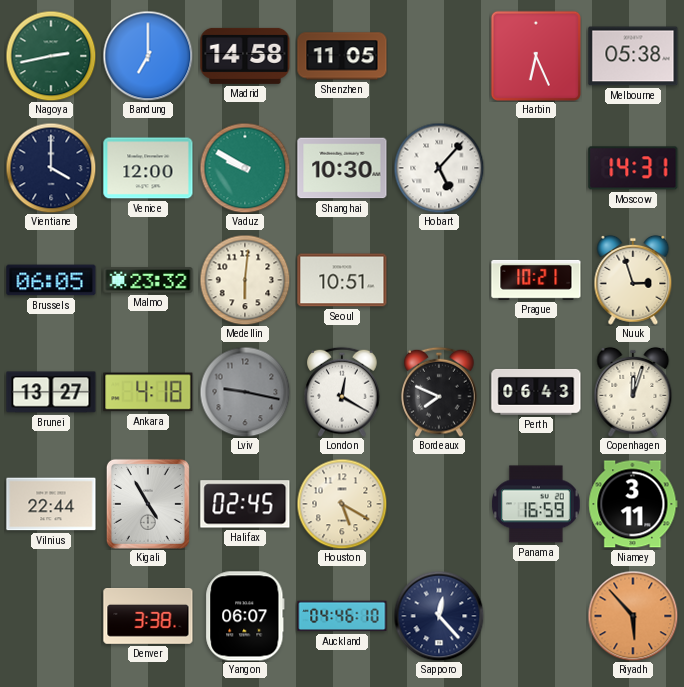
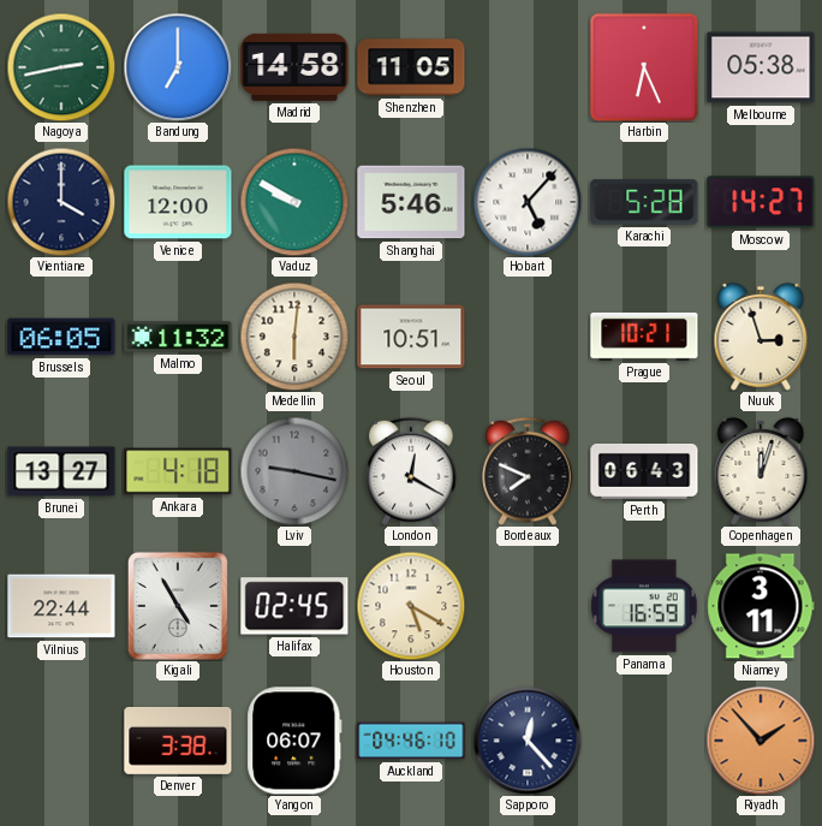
Shanghai: 10:30 -> 5:46
Karachi: none -> 5:28
Moscow: 14:31 -> 14:27
Malmo: 23:32 -> 11:32
Riyadh: 5:53 -> 1:53
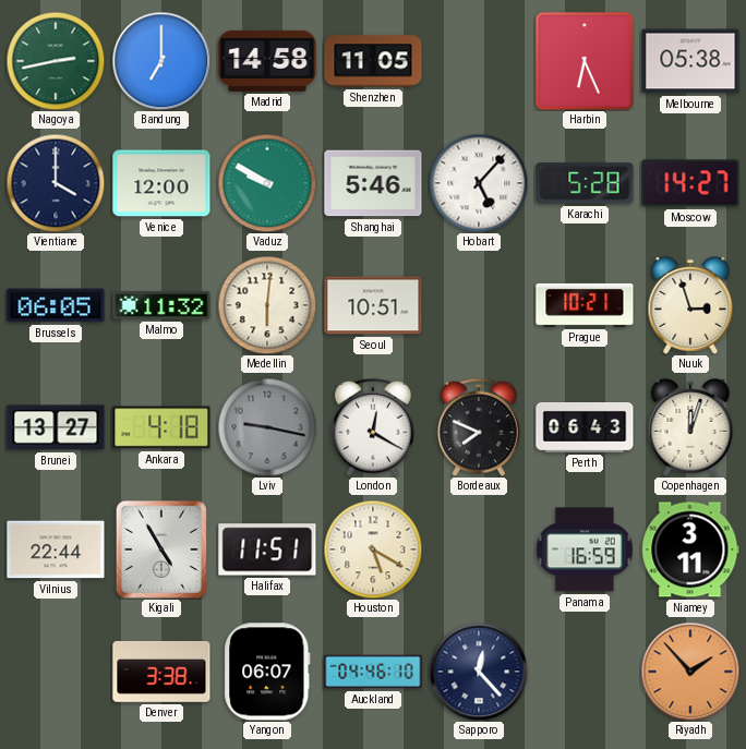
Halifax: 02:45 -> 11:51
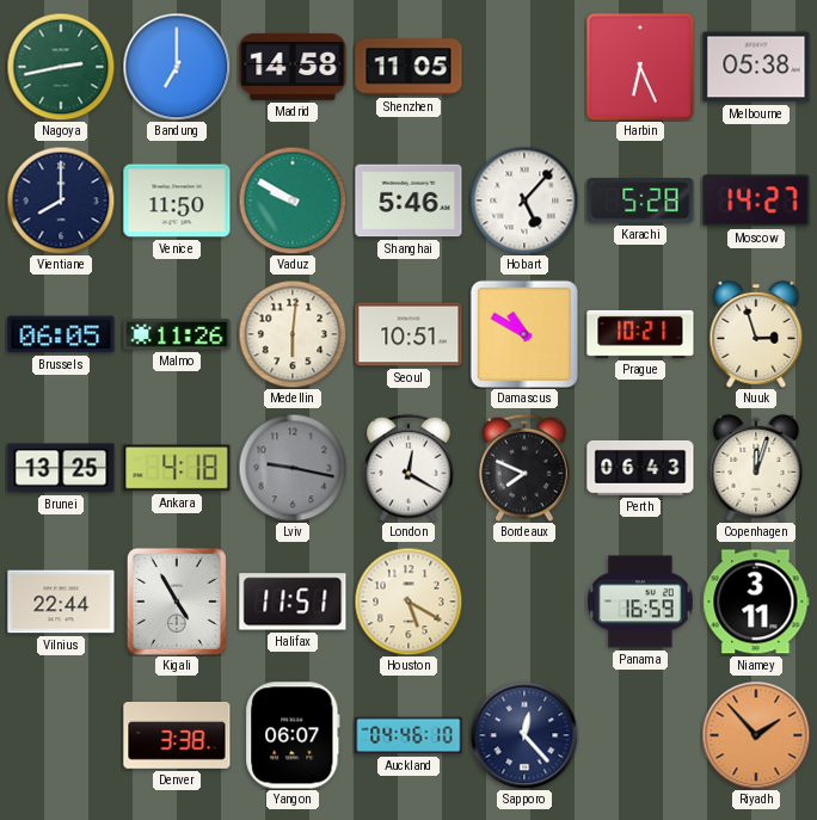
Vientiane: 4:00 -> 8:00
Venice: 12:00 -> 11:50
Malmo: 11:32 -> 11:26
Damascus: none -> 10:50
Brunei: 13:27 -> 13:25
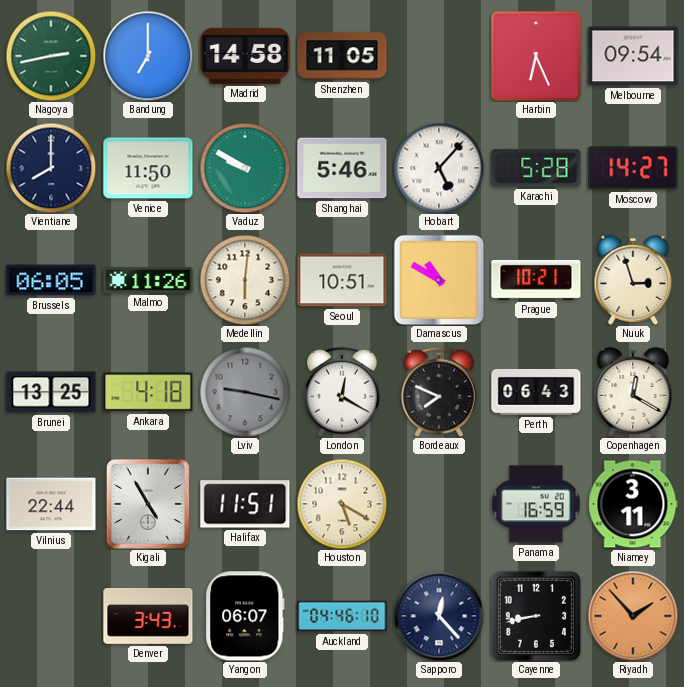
Melbourne: 05:38 -> 09:54
Copenhagen: 12:03 -> 12:20
Denver: 3:38 -> 3:43
Cayenne: none -> 8:43
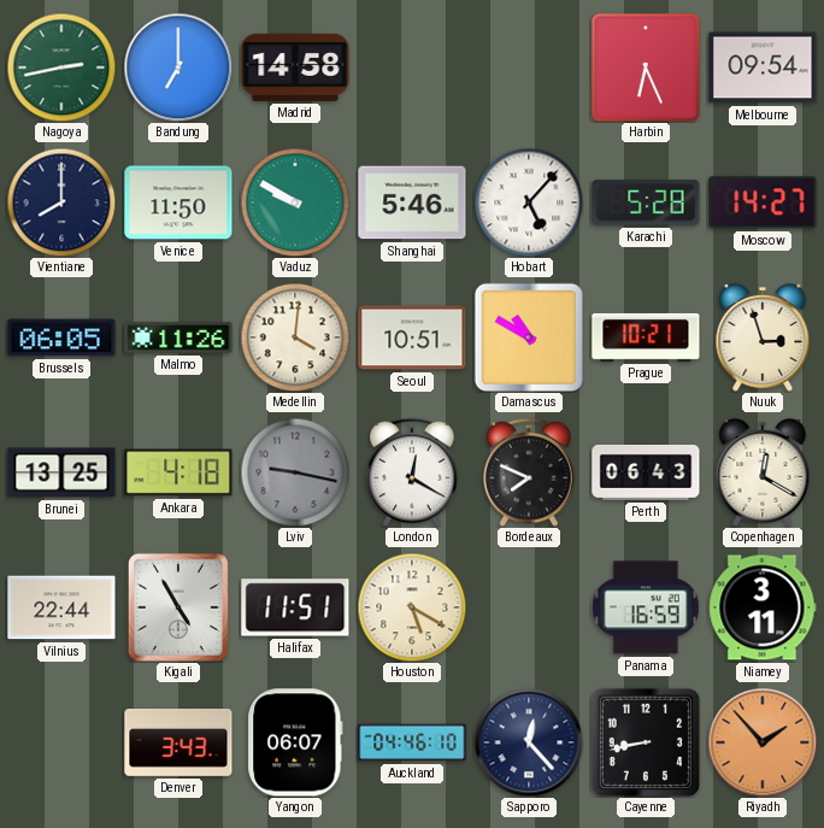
Shenzhen: 11:05 -> none
Medellin: 6:01 -> 4:01
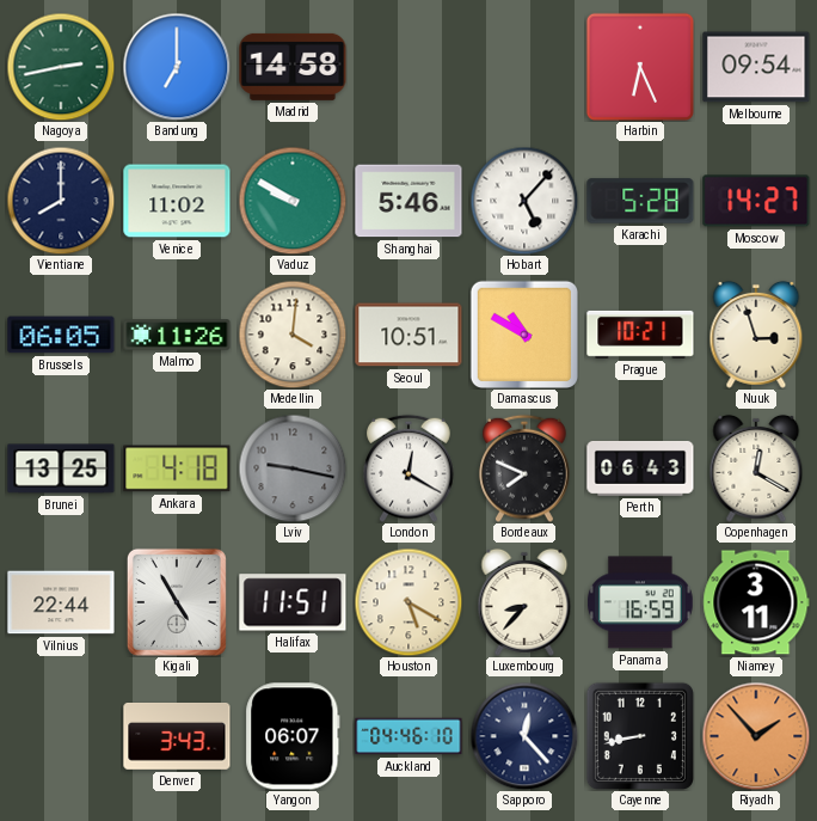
Venice: 11:50 -> 11:02
Luxembourg: none -> 8:37
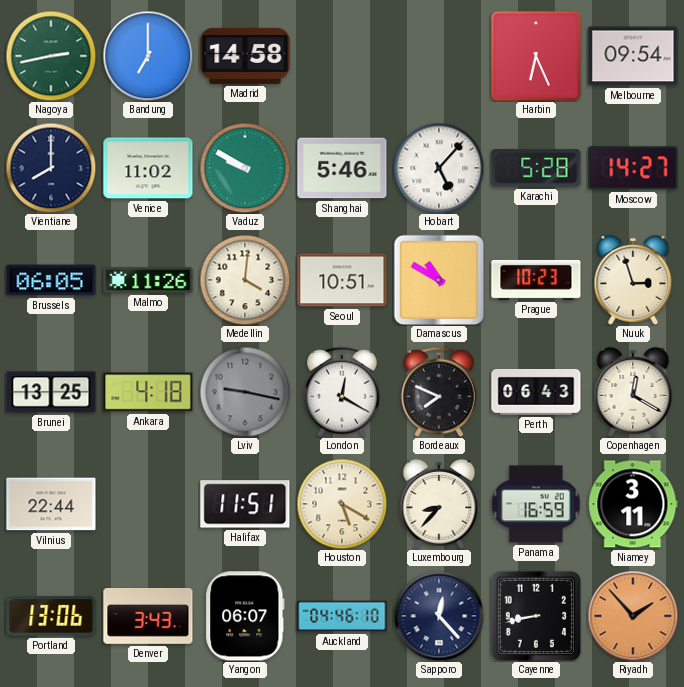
Prague: 10:21 -> 10:23
Kigali: 4:55 -> none
Portland: none -> 13:06
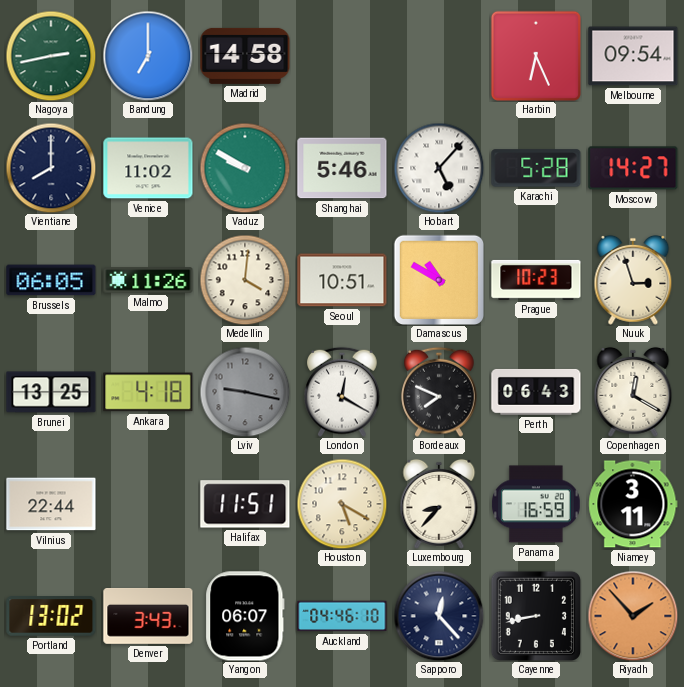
Portland: 13:06 -> 13:02
